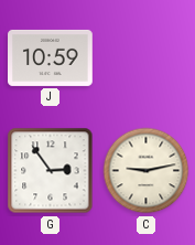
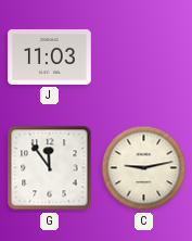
J: 10:59 -> 11:03
G: 2:54 -> 11:54
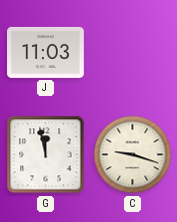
G: 11:54 -> 11:58
C: 9:13 -> 9:18
